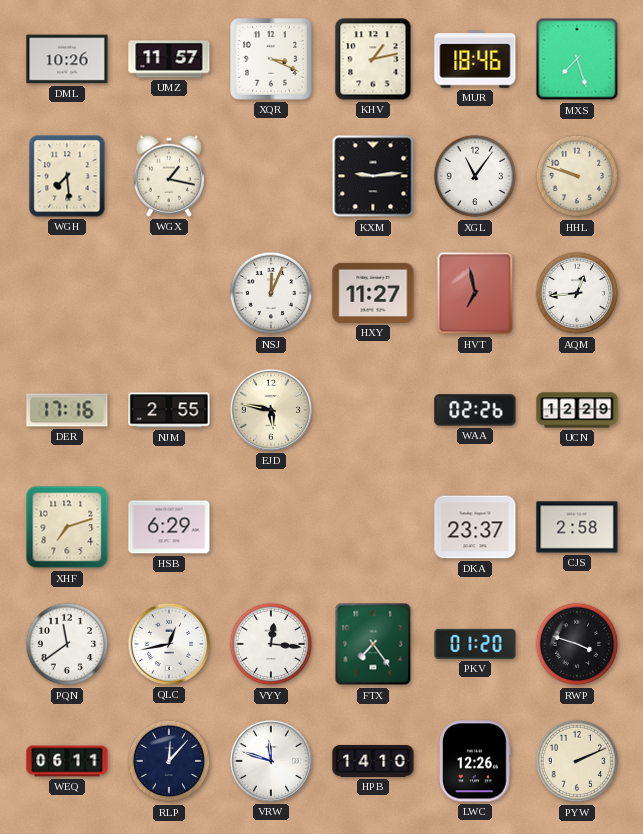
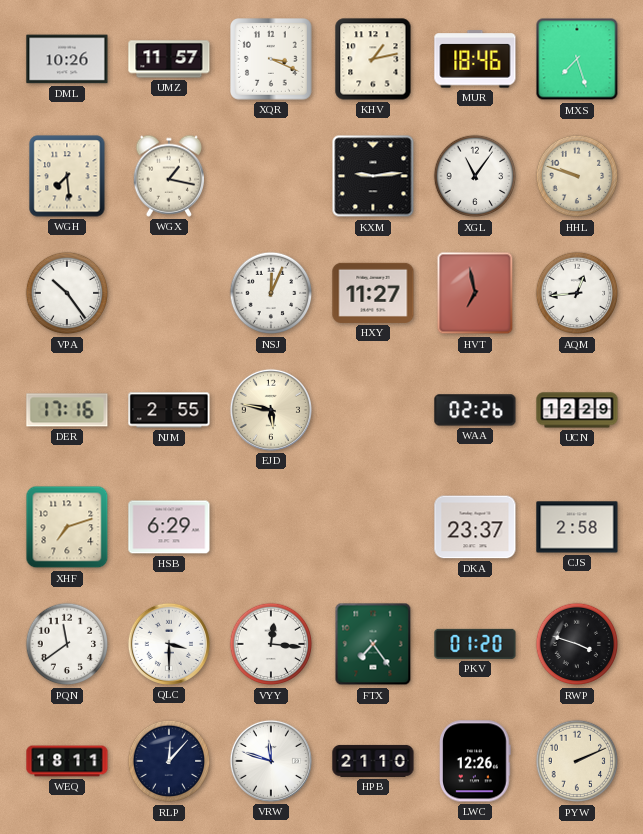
VPA: none -> 10:24
QLC: 12:43 -> 3:30
WEQ: 06:11 -> 18:11
HPB: 14:10 -> 21:10
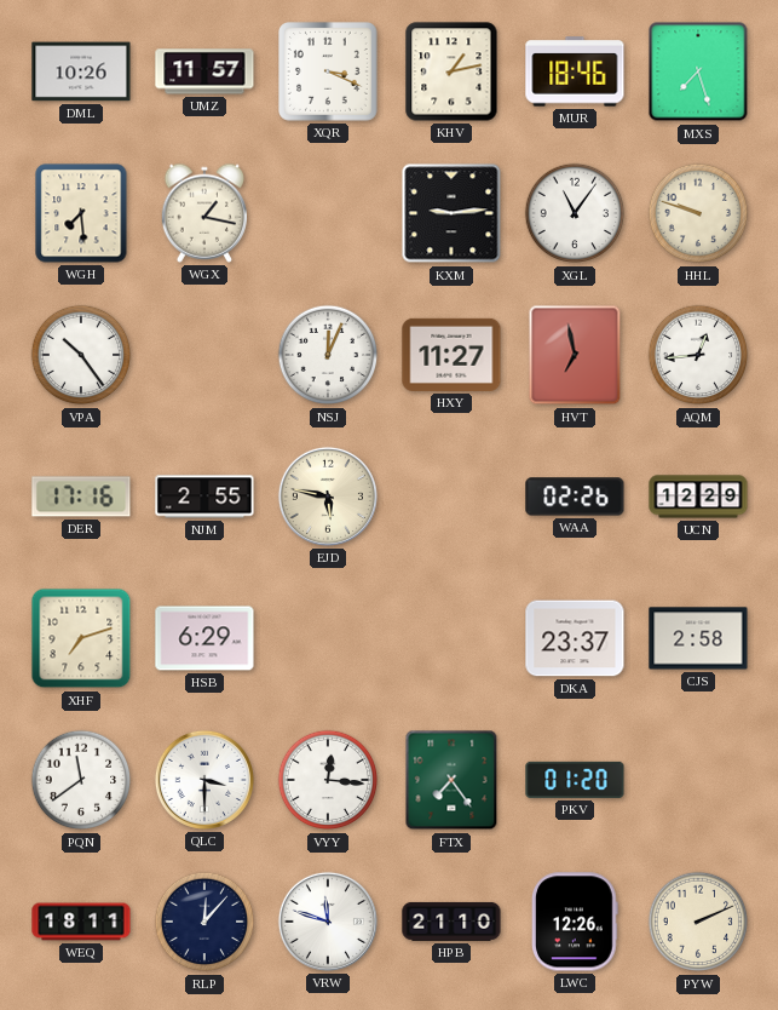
RWP: 3:48 -> none
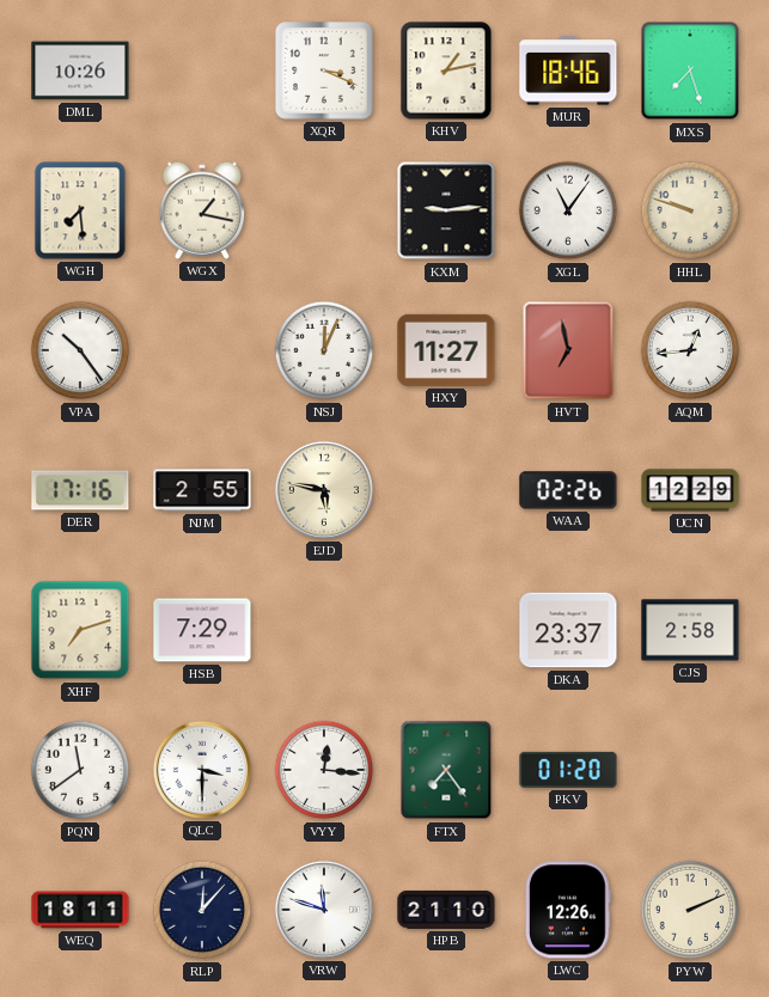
UMZ: 11:57 -> none
HSB: 6:29 -> 7:29
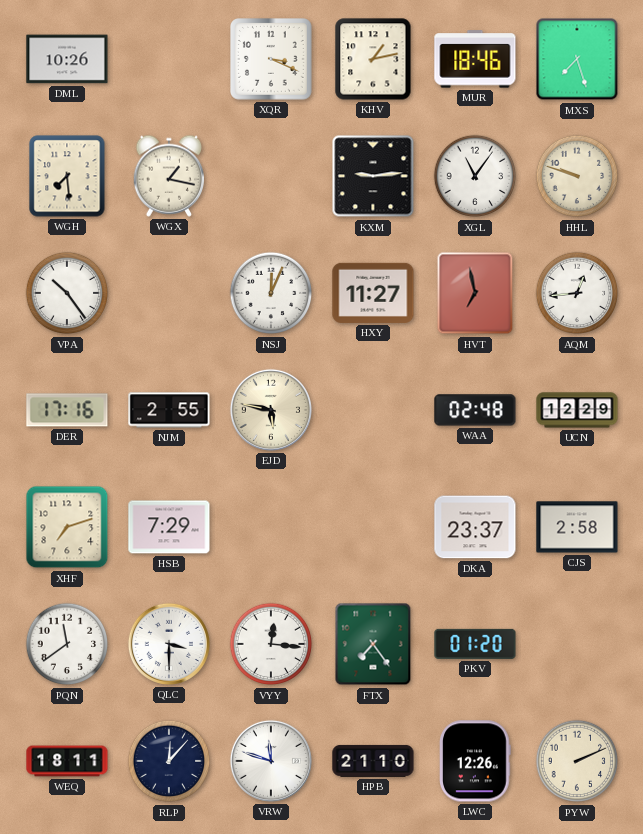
WAA: 02:26 -> 02:48
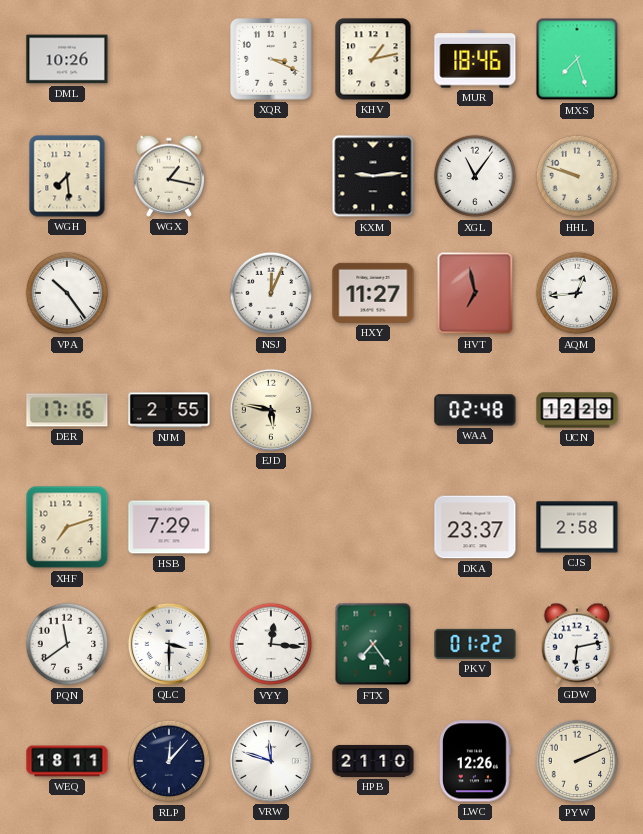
PKV: 01:20 -> 01:22
GDW: none -> 6:13
